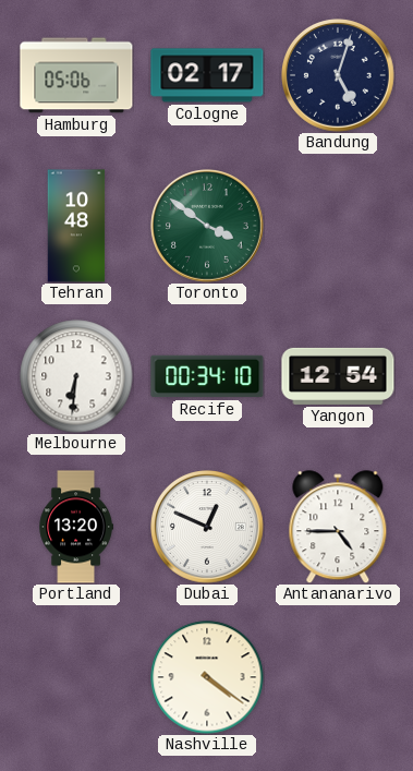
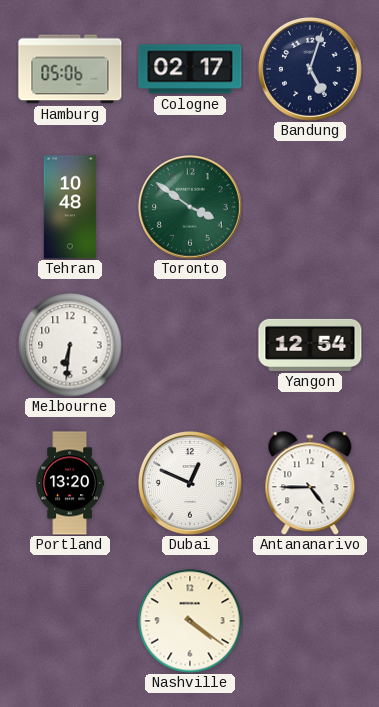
Recife: 00:34 -> none
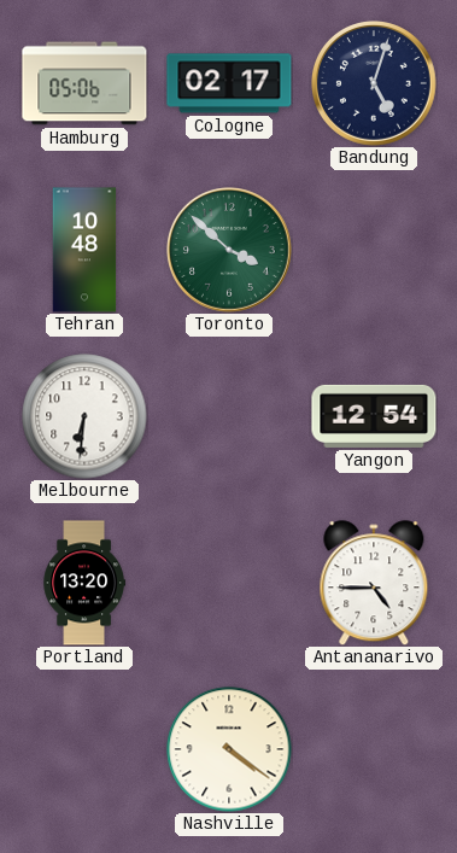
Toronto: 3:51 -> 3:52
Dubai: 12:49 -> none
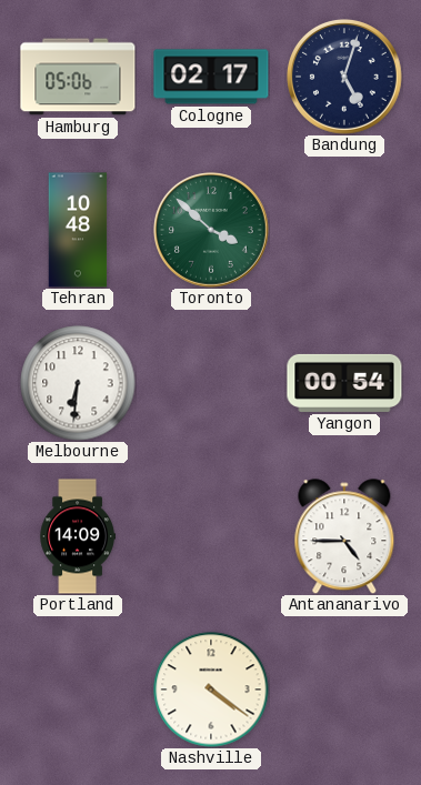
Yangon: 12:54 -> 00:54
Portland: 13:20 -> 14:09
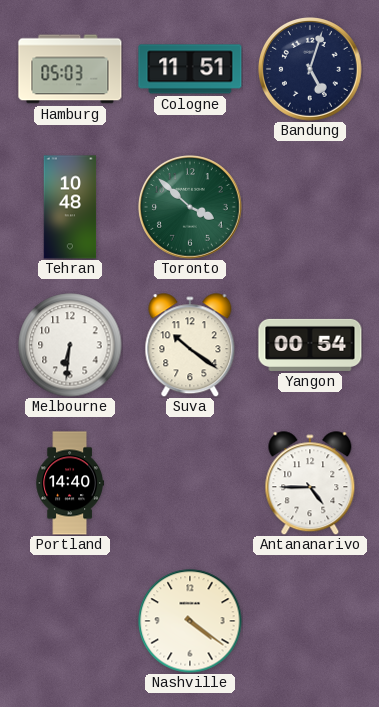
Hamburg: 05:06 -> 05:03
Cologne: 02:17 -> 11:51
Suva: none -> 10:21
Portland: 14:09 -> 14:40
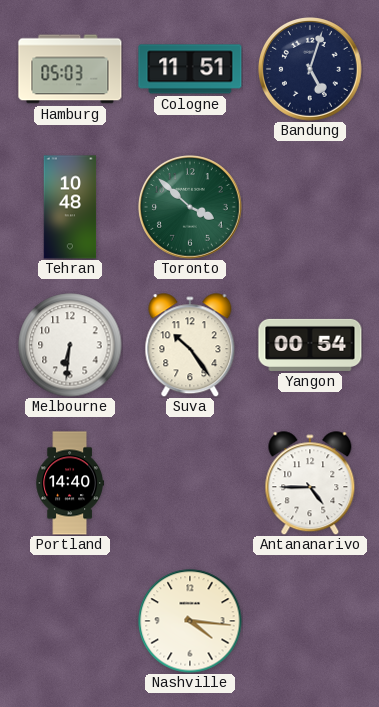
Suva: 10:21 -> 10:24
Nashville: 4:21 -> 4:16
